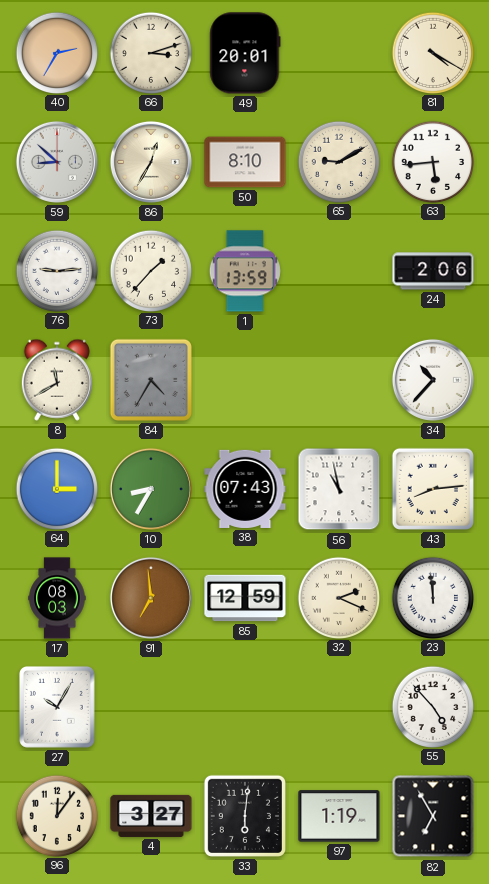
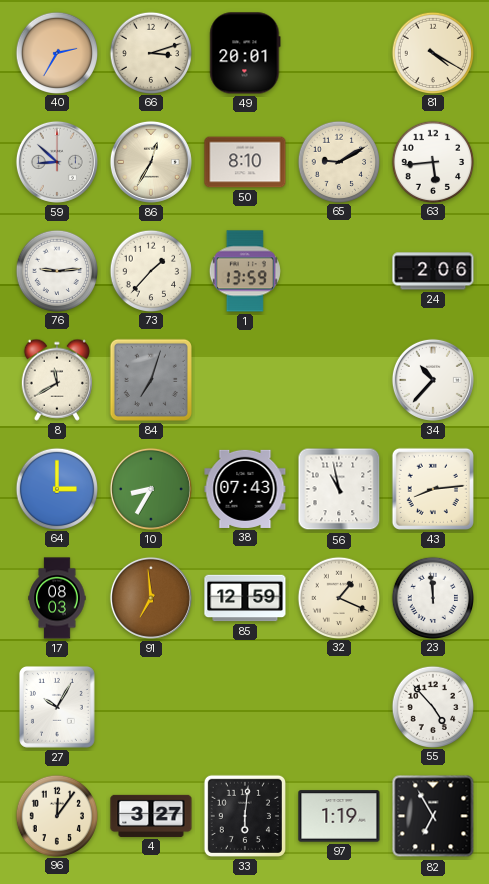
84: 4:35 -> 7:03
32: 2:19 -> 1:19
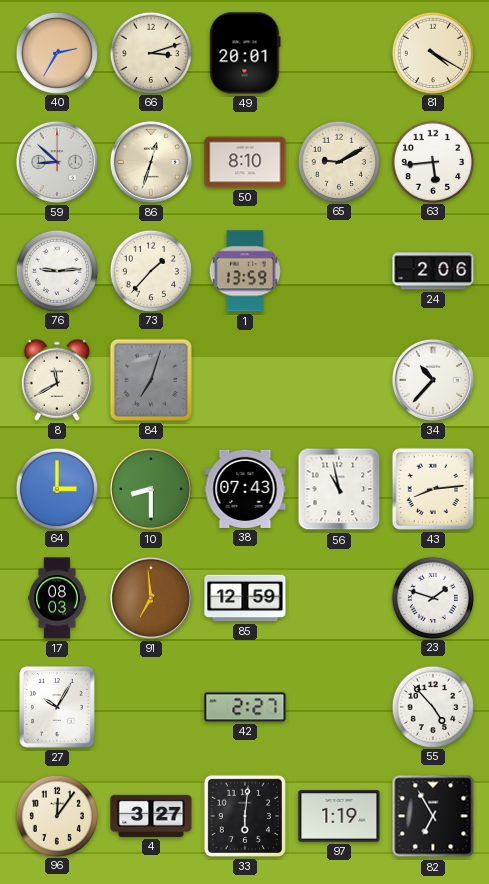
86: 12:35 -> 12:33
10: 8:35 -> 8:30
32: 1:19 -> none
23: 11:59 -> 1:48
42: none -> 2:27
